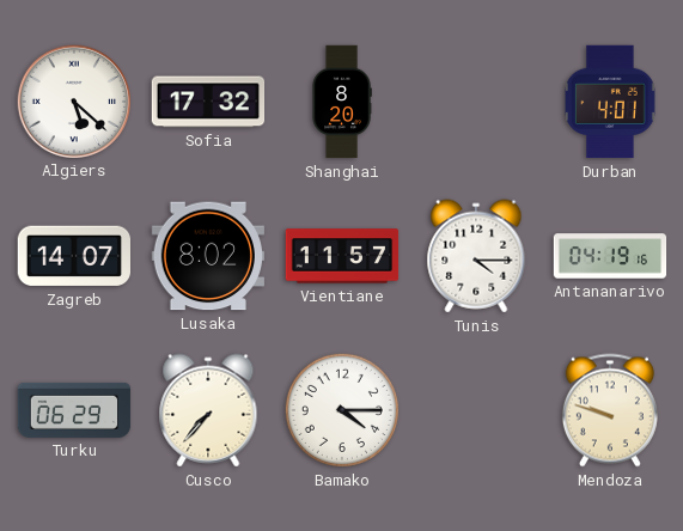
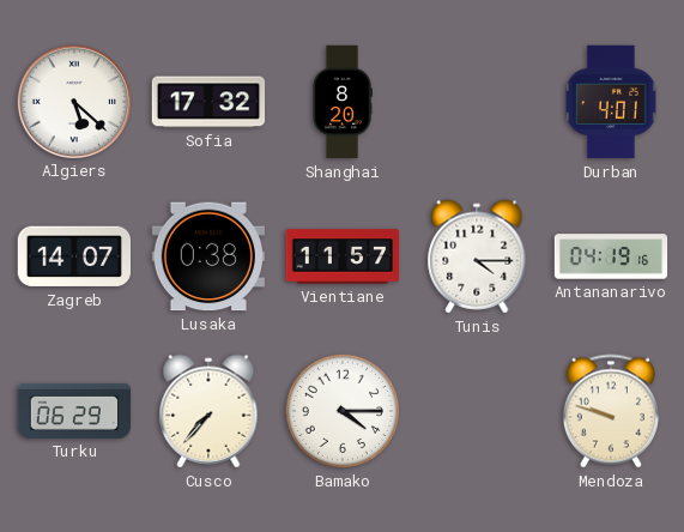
Lusaka: 8:02 -> 0:38
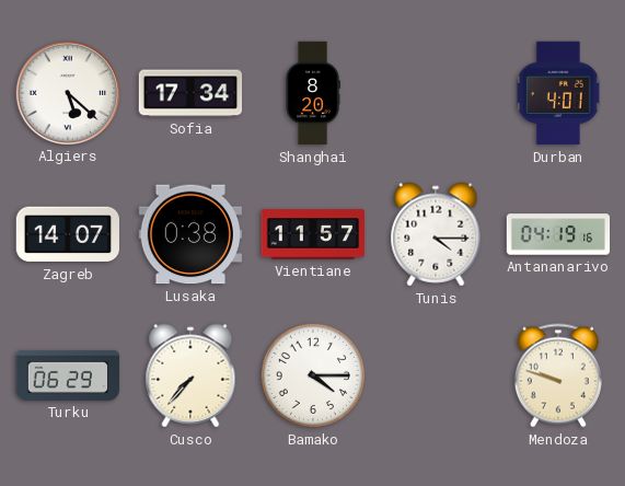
Sofia: 17:32 -> 17:34
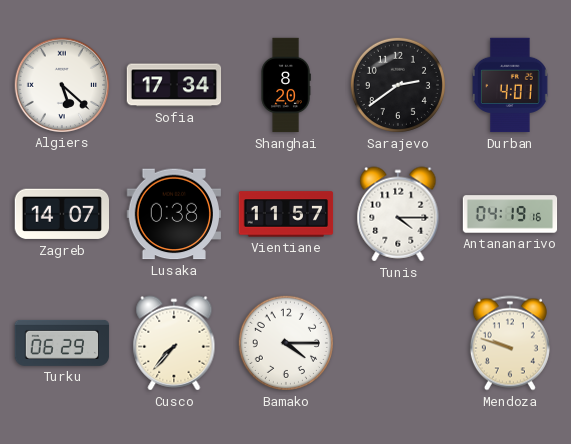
Sarajevo: none -> 2:39
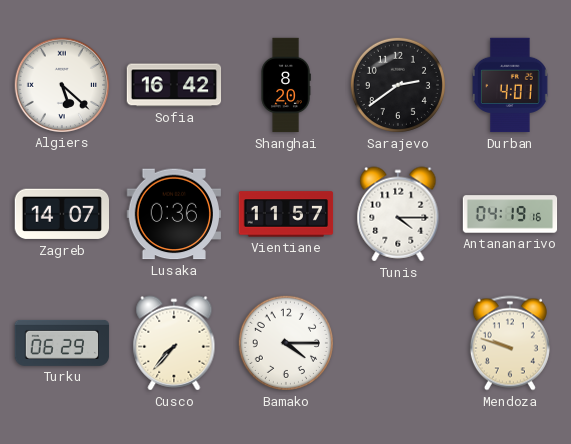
Sofia: 17:34 -> 16:42
Lusaka: 0:38 -> 0:36
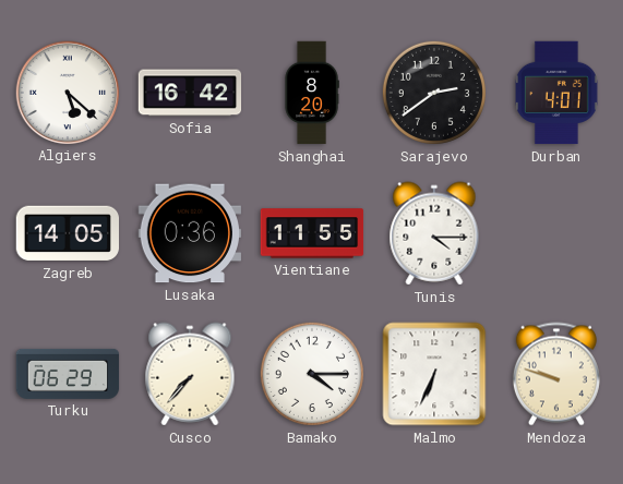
Zagreb: 14:07 -> 14:05
Vientiane: 11:57 -> 11:55
Antananarivo: 04:19 -> none
Malmo: none -> 6:34
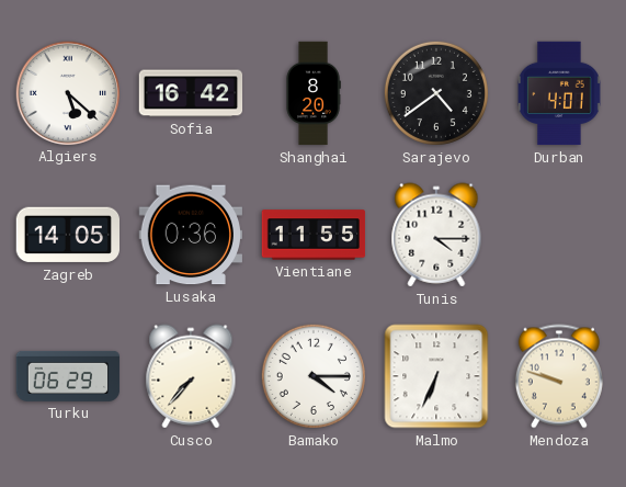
Sarajevo: 2:39 -> 4:39
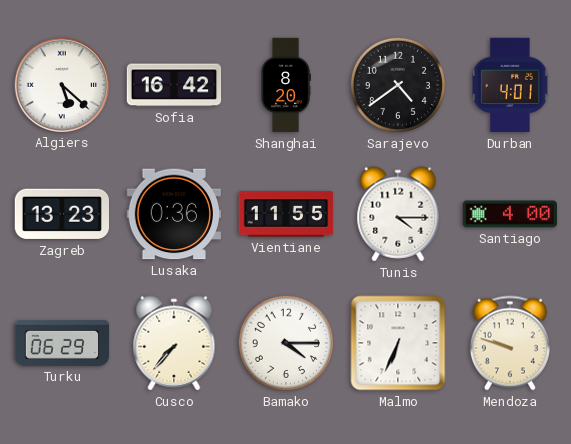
Zagreb: 14:05 -> 13:23
Santiago: none -> 4:00
